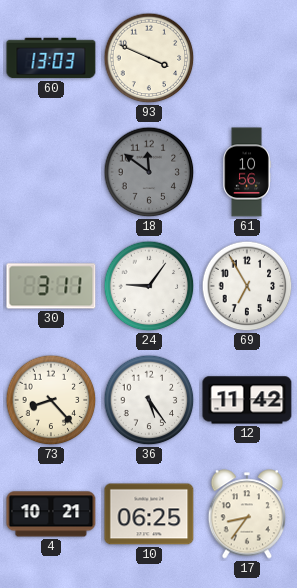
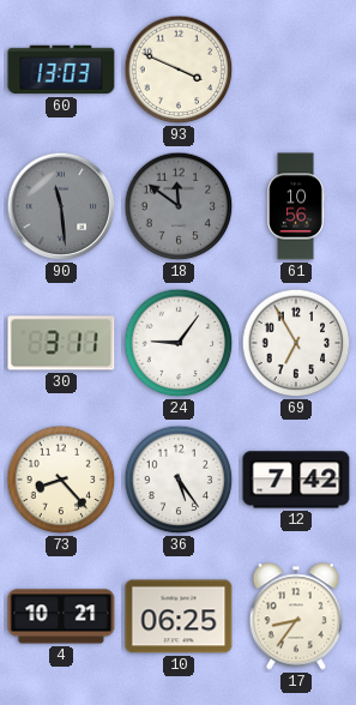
90: none -> 11:29
12: 11:42 -> 7:42
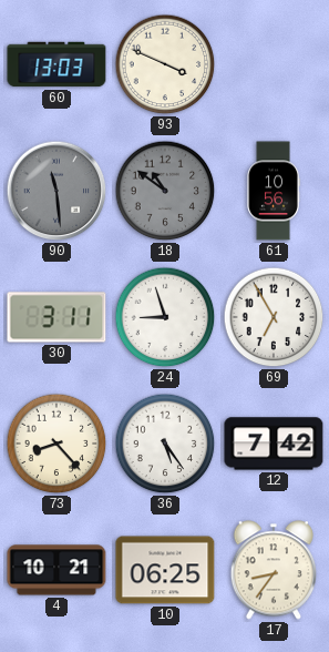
18: 11:51 -> 10:51
24: 9:06 -> 8:57
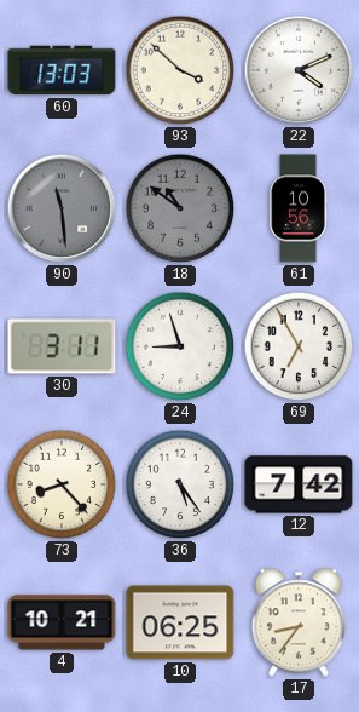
93: 3:49 -> 3:52
22: none -> 4:11
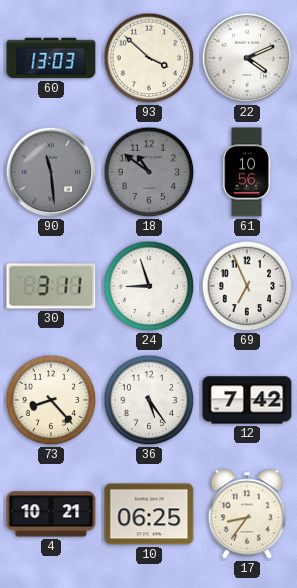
69: 6:55 -> 6:56
